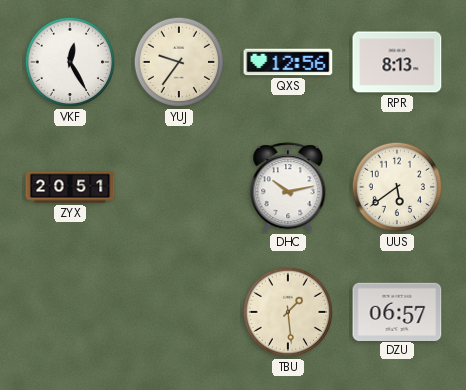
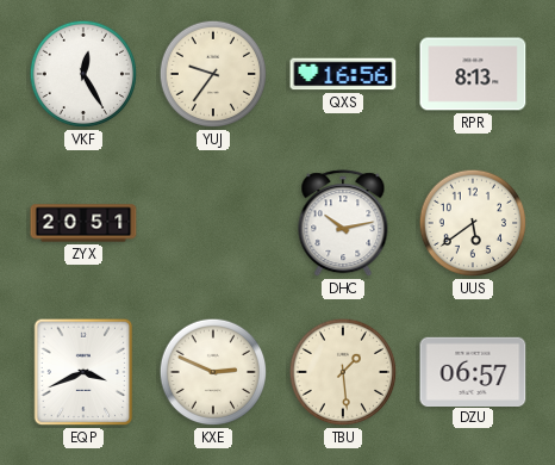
QXS: 12:56 -> 16:56
EQP: none -> 3:41
KXE: none -> 2:49
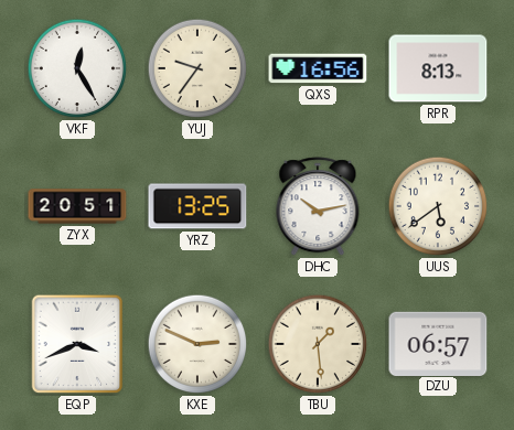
YRZ: none -> 13:25
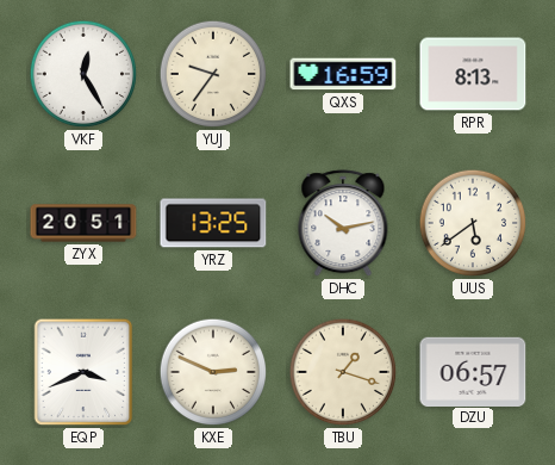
QXS: 16:56 -> 16:59
TBU: 1:29 -> 1:18
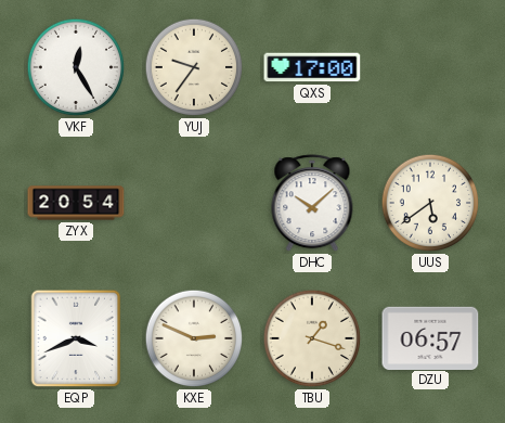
QXS: 16:59 -> 17:00
RPR: 8:13 -> none
ZYX: 20:51 -> 20:54
YRZ: 13:25 -> none
DHC: 10:13 -> 10:08
